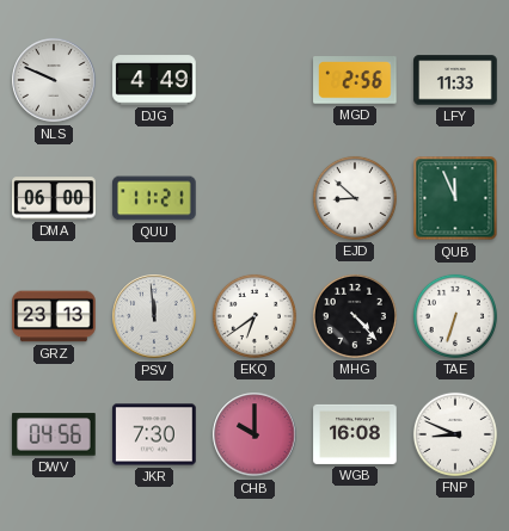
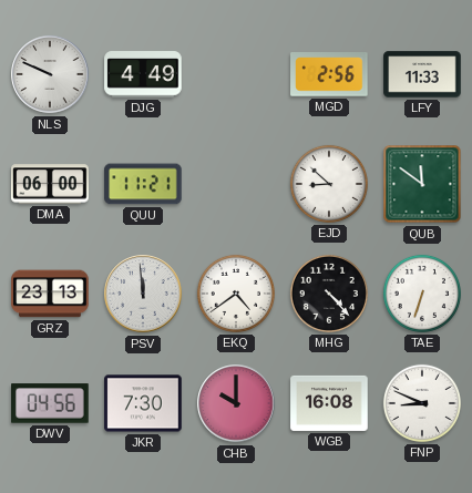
QUB: 11:56 -> 11:51
EKQ: 6:39 -> 4:39
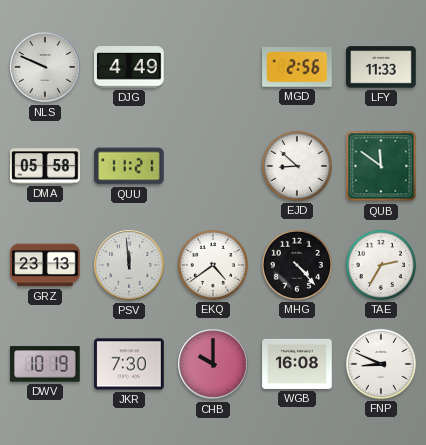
DMA: 06:00 -> 05:58
TAE: 6:33 -> 2:35
DWV: 04:56 -> 10:19
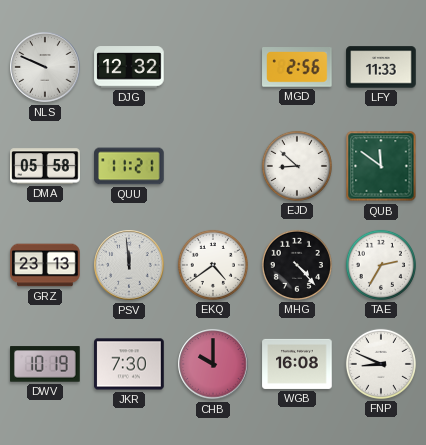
DJG: 4:49 -> 12:32
